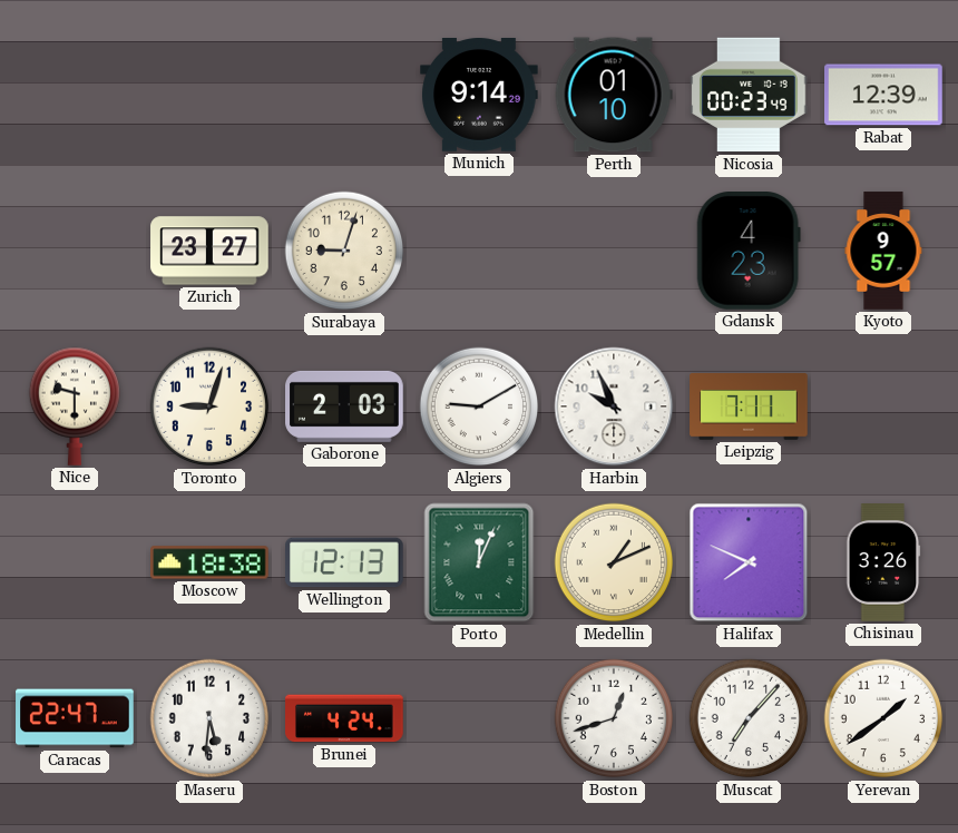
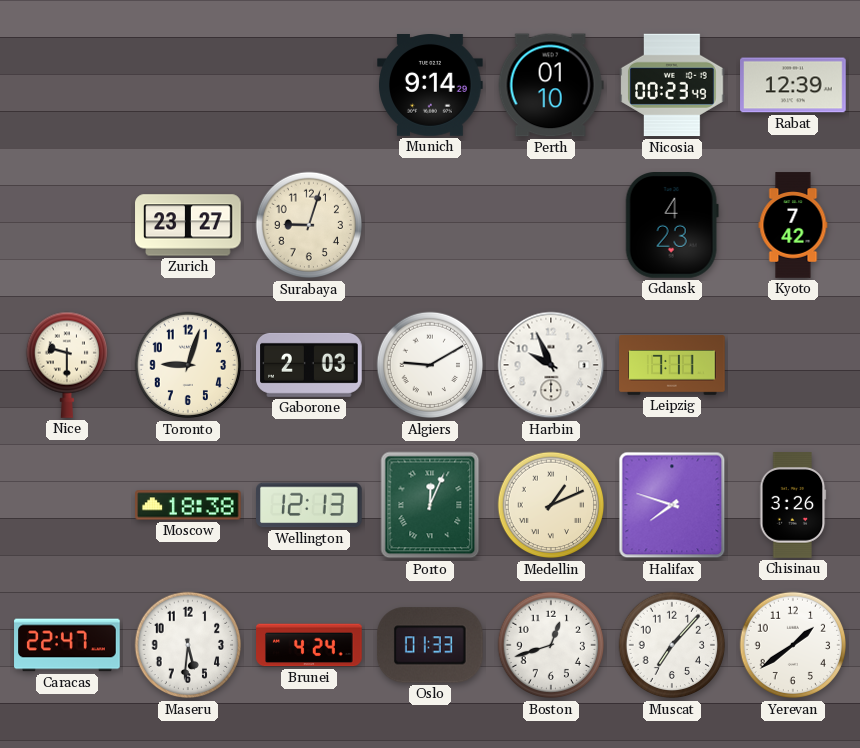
Kyoto: 9:57 -> 7:42
Halifax: 7:49 -> 7:48
Oslo: none -> 01:33
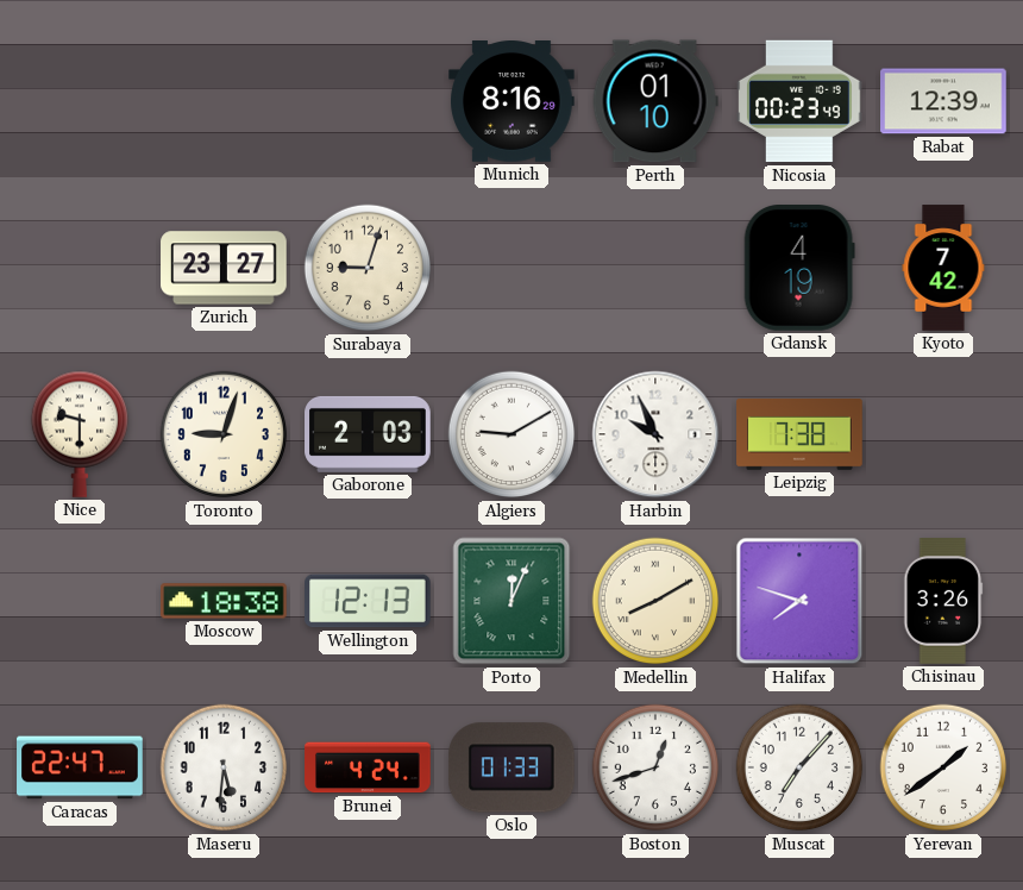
Munich: 9:14 -> 8:16
Gdansk: 4:23 -> 4:19
Leipzig: 7:11 -> 7:38
Medellin: 1:11 -> 8:10
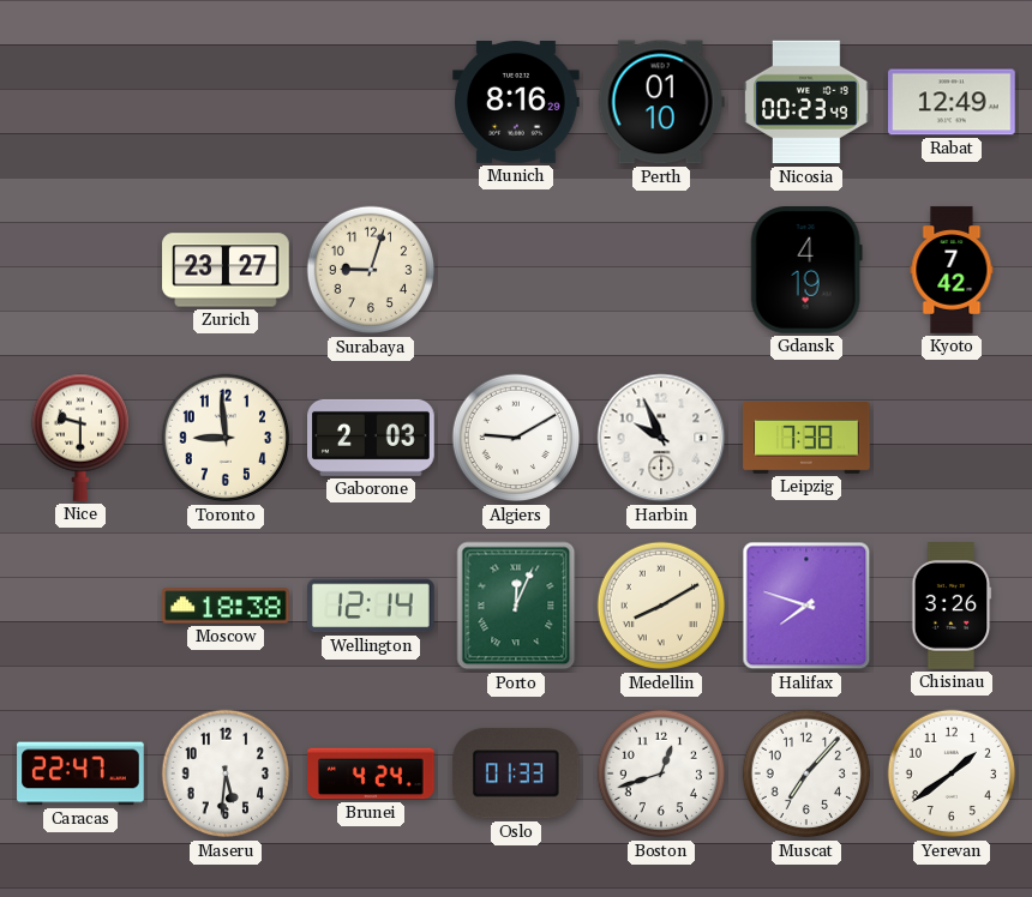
Rabat: 12:39 -> 12:49
Toronto: 9:03 -> 8:59
Wellington: 12:13 -> 12:14
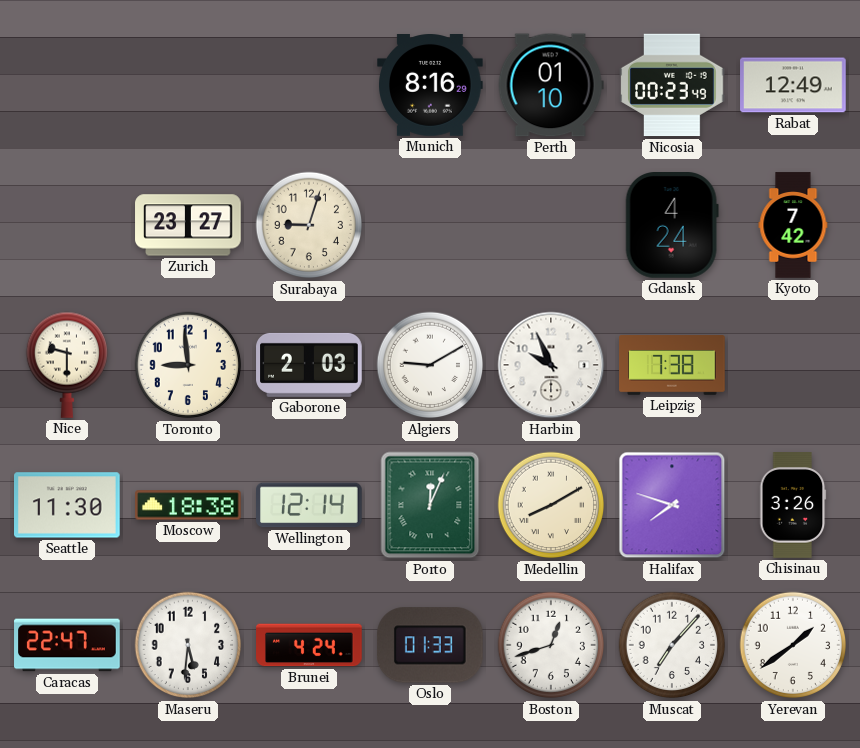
Gdansk: 4:19 -> 4:24
Seattle: none -> 11:30
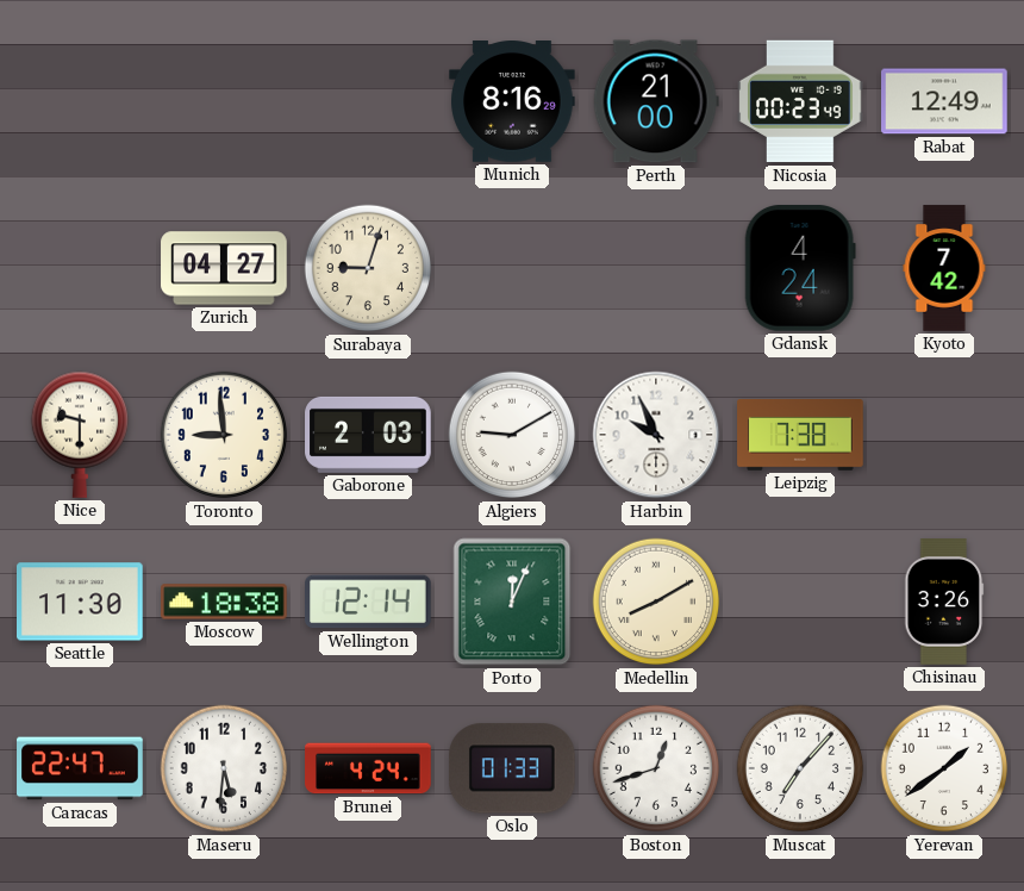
Perth: 01:10 -> 21:00
Zurich: 23:27 -> 04:27
Halifax: 7:48 -> none
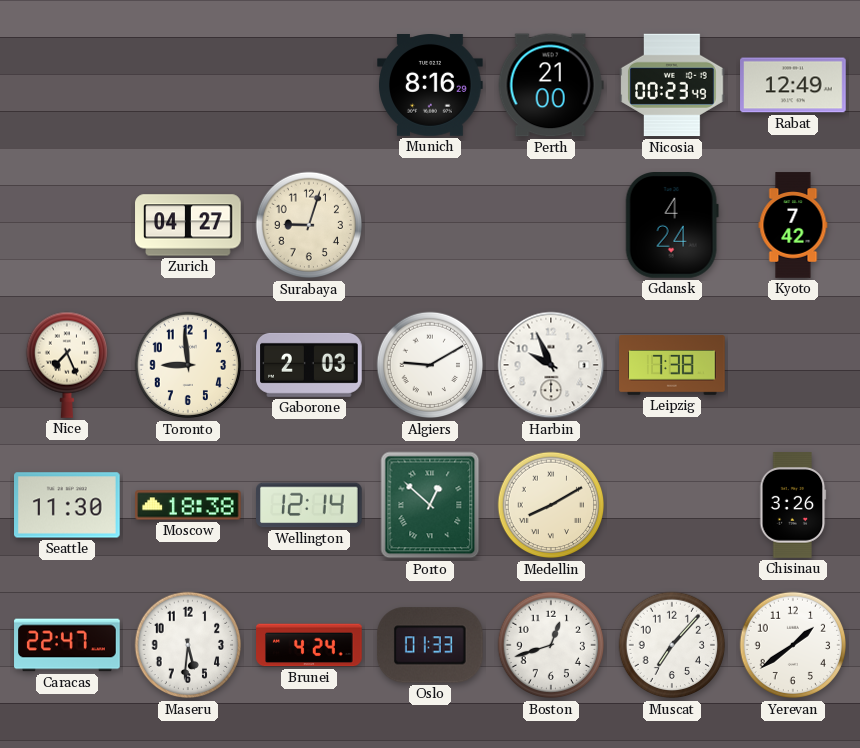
Nice: 9:30 -> 7:26
Porto: 12:04 -> 12:52
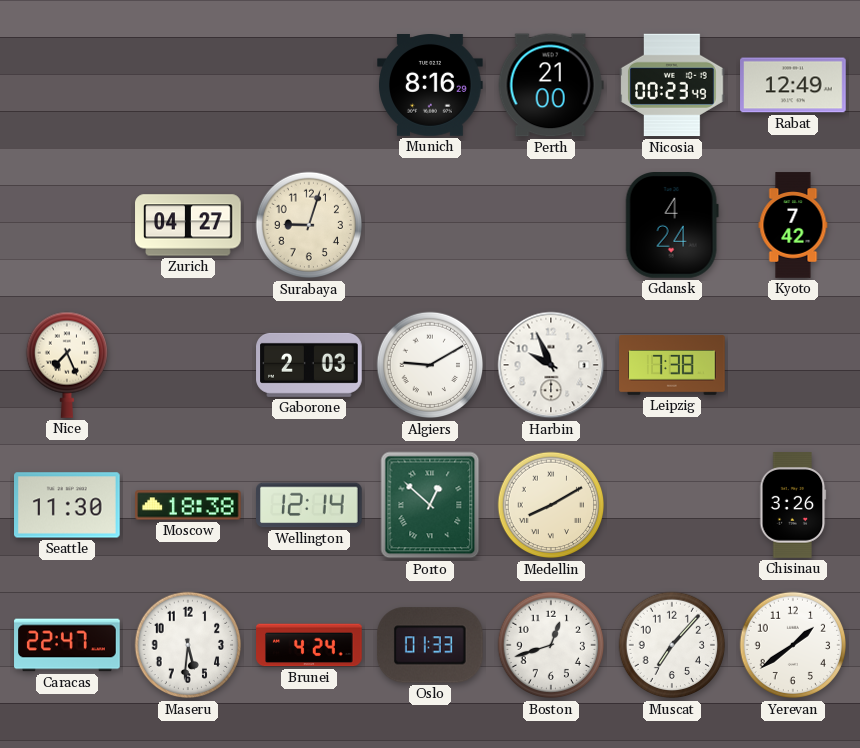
Toronto: 8:59 -> none
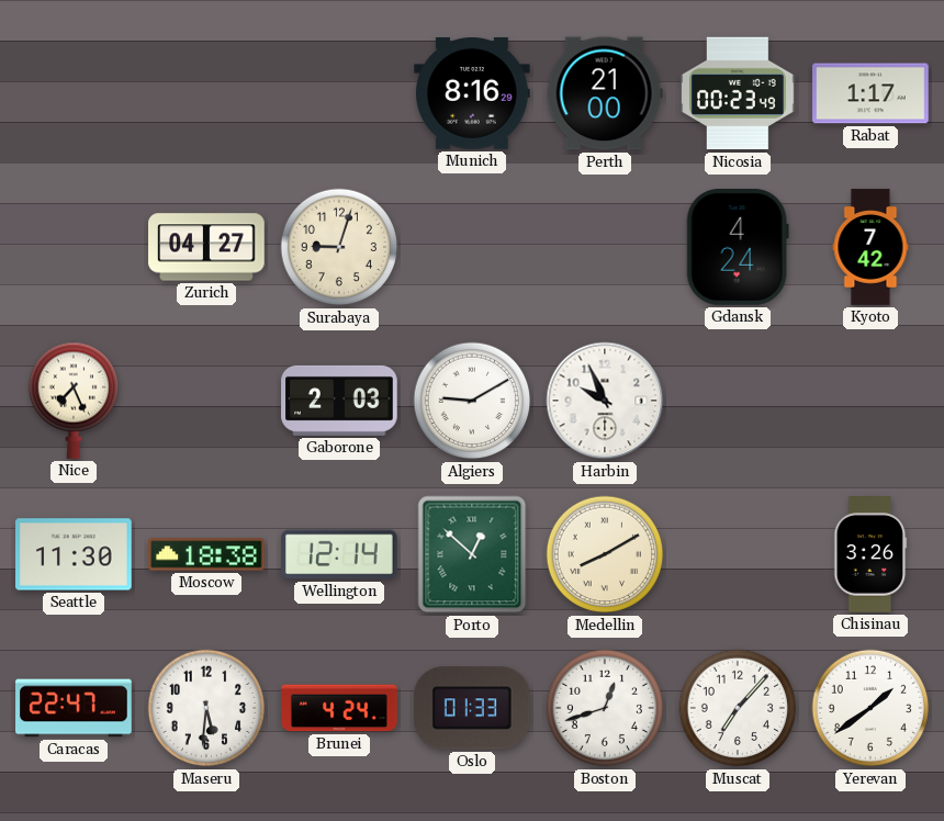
Rabat: 12:49 -> 1:17
Leipzig: 7:38 -> none
